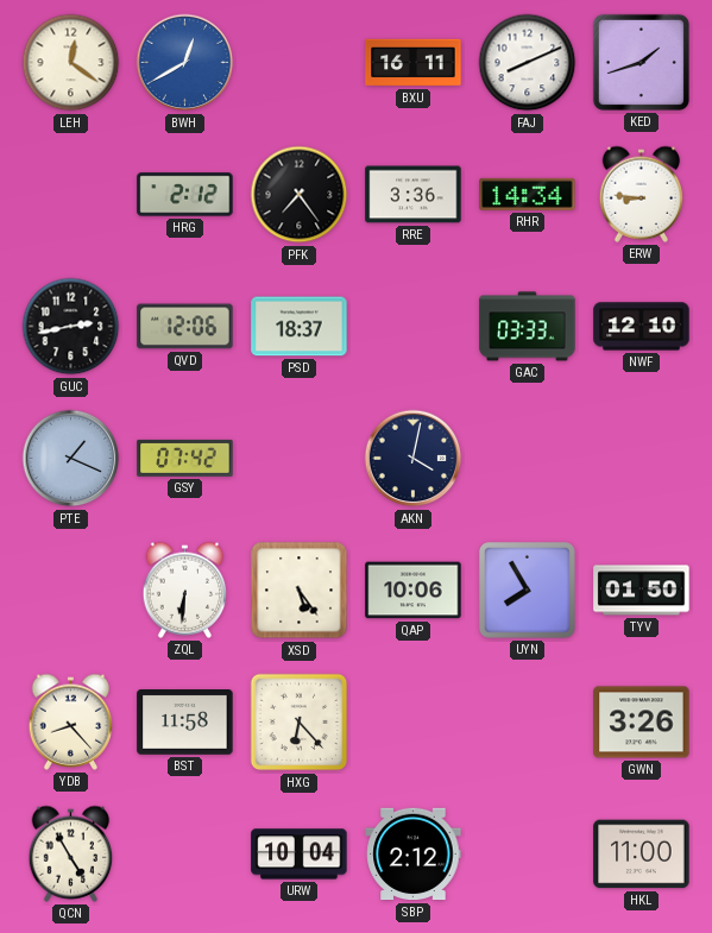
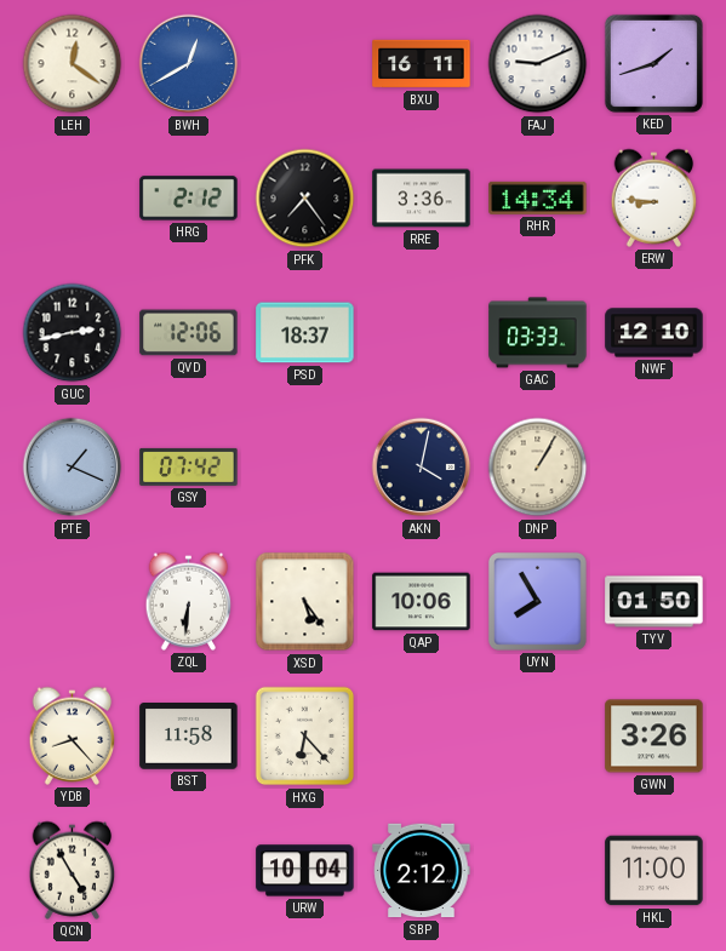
FAJ: 8:11 -> 9:11
DNP: none -> 1:05
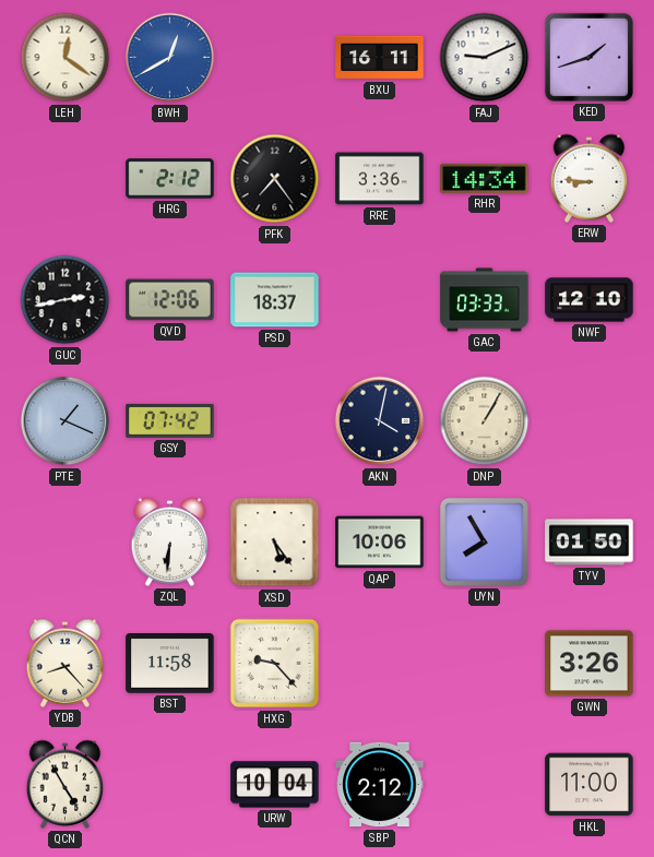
HXG: 6:23 -> 9:23
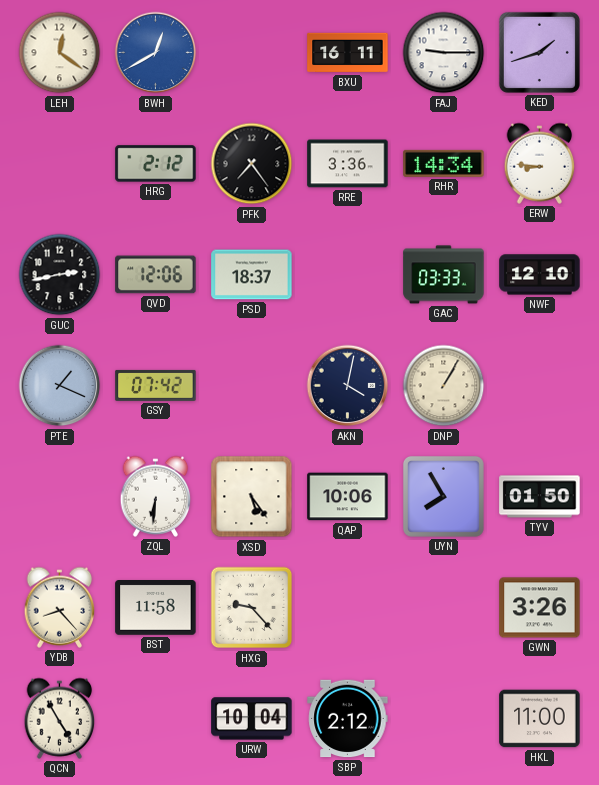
FAJ: 9:11 -> 9:15
